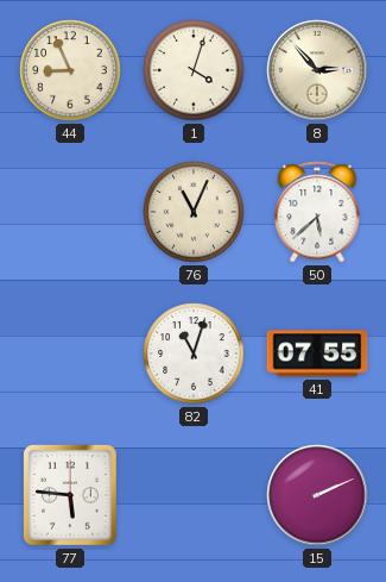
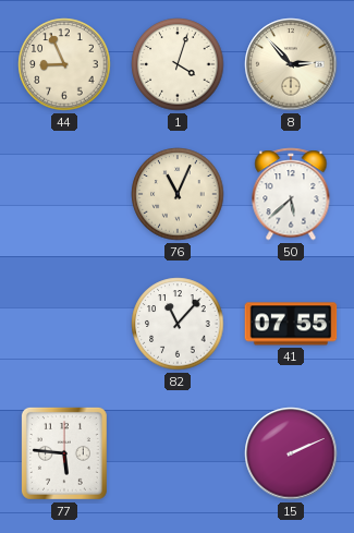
82: 11:03 -> 11:07
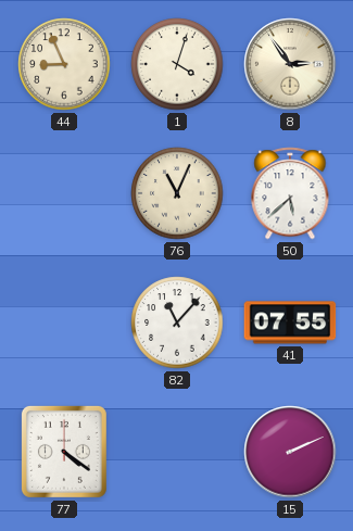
8: 2:53 -> 2:54
77: 5:46 -> 4:21
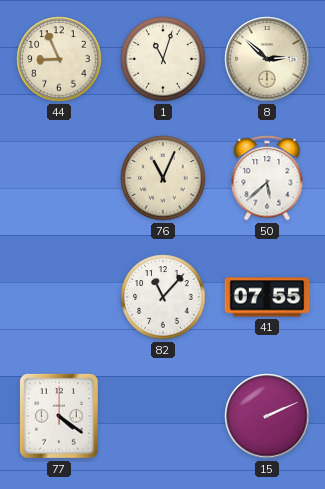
1: 4:03 -> 11:03
8: 2:54 -> 2:52
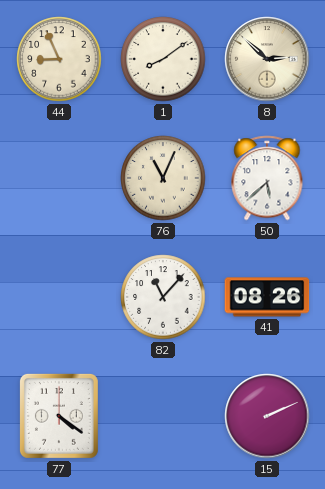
1: 11:03 -> 8:09
41: 07:55 -> 08:26
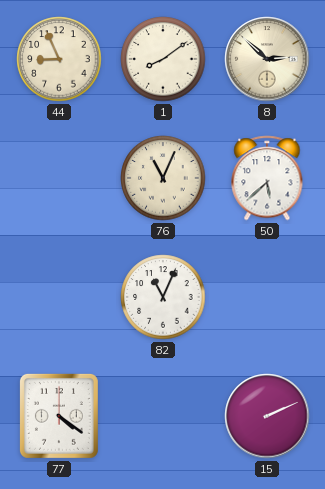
82: 11:07 -> 11:04
41: 08:26 -> none
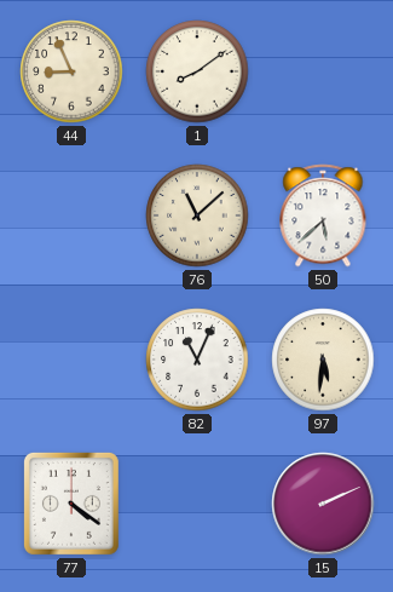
8: 2:52 -> none
76: 11:04 -> 11:08
97: none -> 5:31
